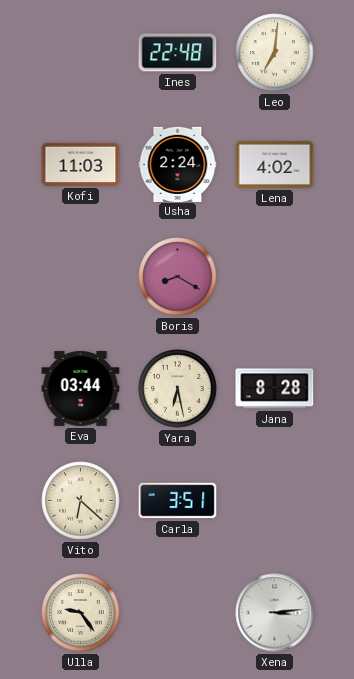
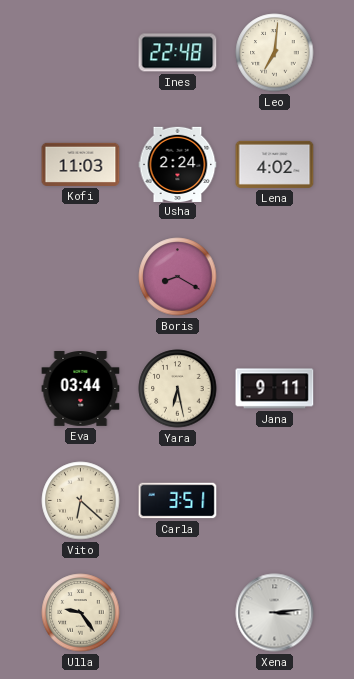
Jana: 8:28 -> 9:11
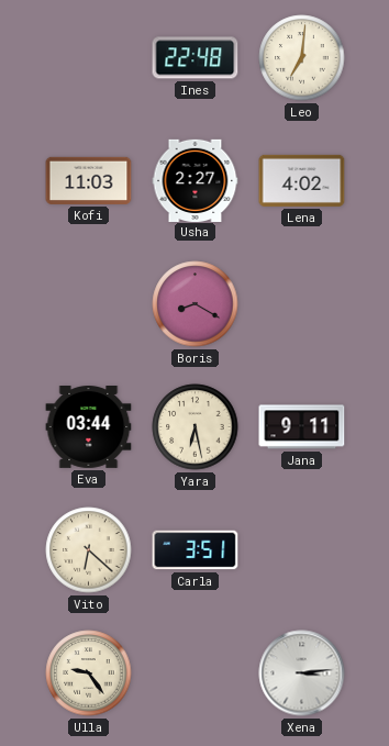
Usha: 2:24 -> 2:27
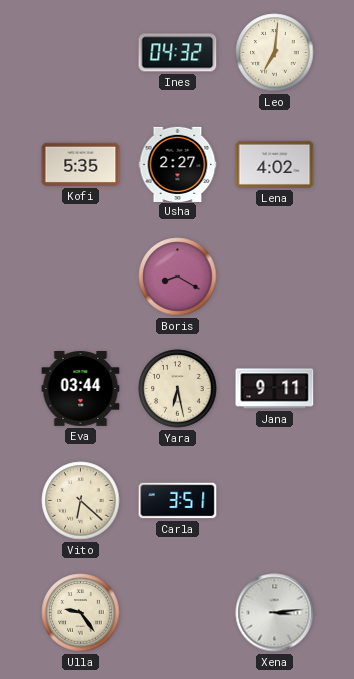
Ines: 22:48 -> 04:32
Kofi: 11:03 -> 5:35
